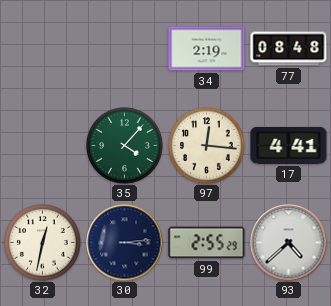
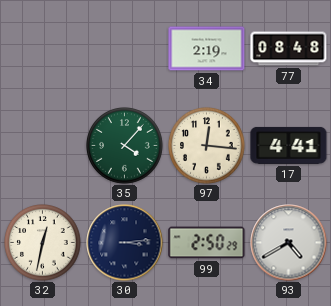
99: 2:55 -> 2:50
93: 4:38 -> 4:40
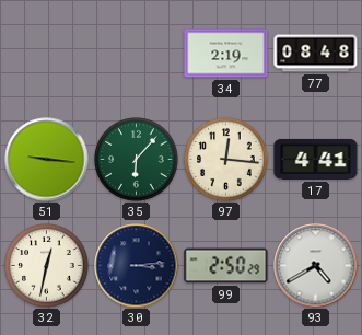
51: none -> 9:16
35: 4:07 -> 6:07
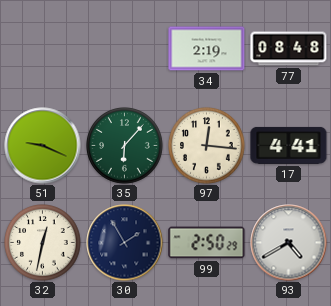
51: 9:16 -> 9:19
30: 3:14 -> 1:55
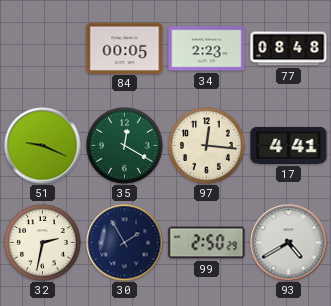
84: none -> 00:05
34: 2:19 -> 2:23
35: 6:07 -> 12:20
32: 12:32 -> 2:32
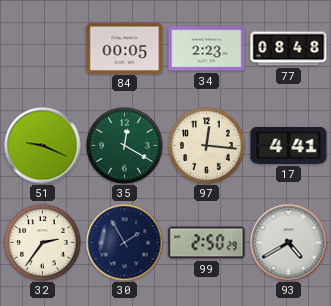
32: 2:32 -> 2:36
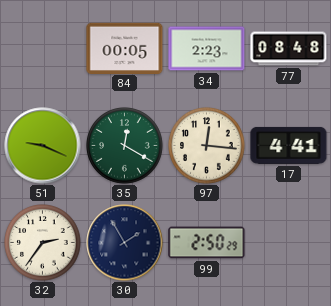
93: 4:40 -> none
